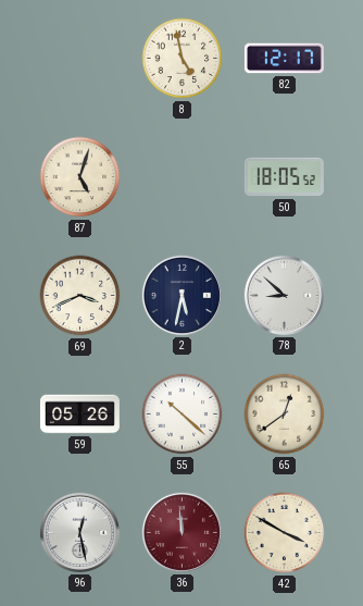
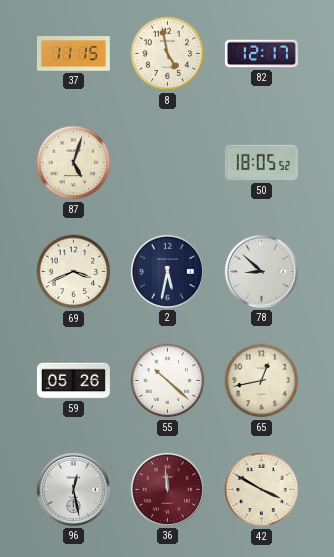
37: none -> 11:15
65: 12:39 -> 12:43
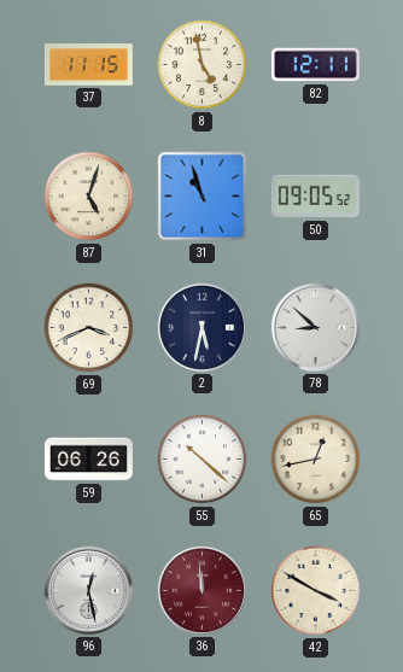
82: 12:17 -> 12:11
31: none -> 10:57
50: 18:05 -> 09:05
59: 05:26 -> 06:26
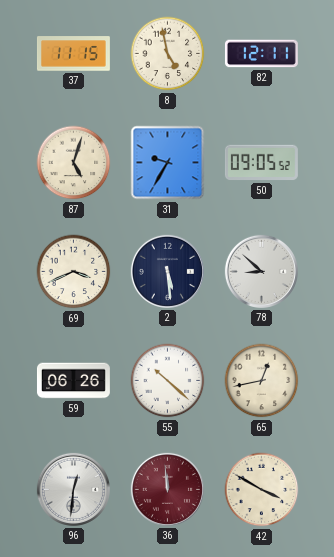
31: 10:57 -> 9:35
2: 5:32 -> 5:29
96: 12:28 -> 12:31
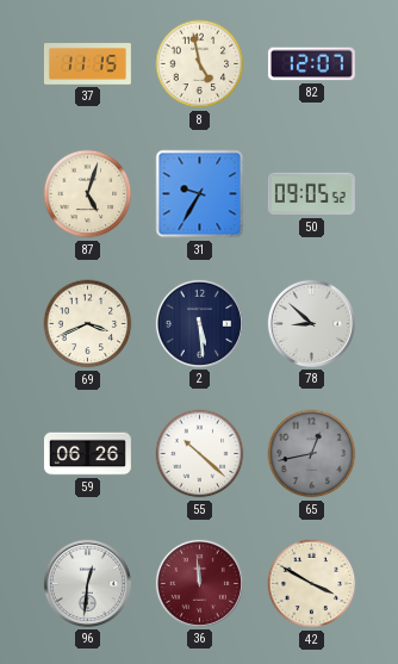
82: 12:11 -> 12:07
65 dial: cream -> grey
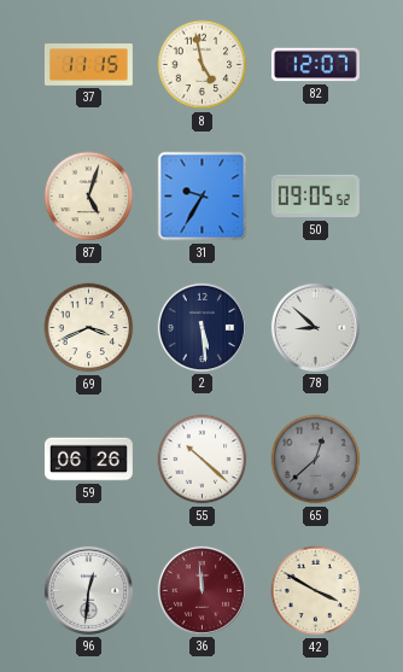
65: 12:43 -> 12:38
